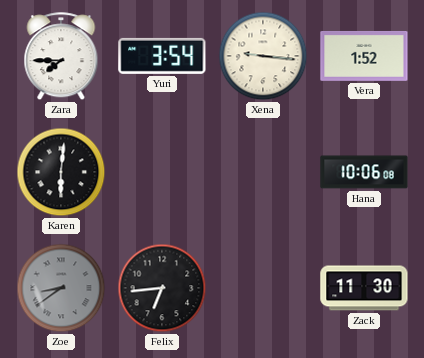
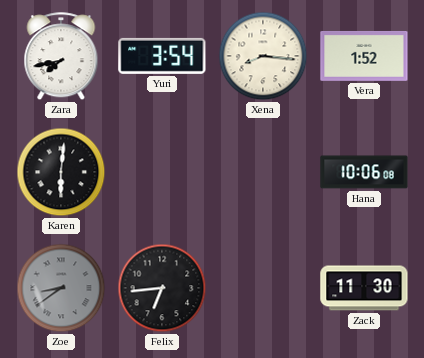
Zara: 7:45 -> 7:43
Xena: 9:16 -> 8:16
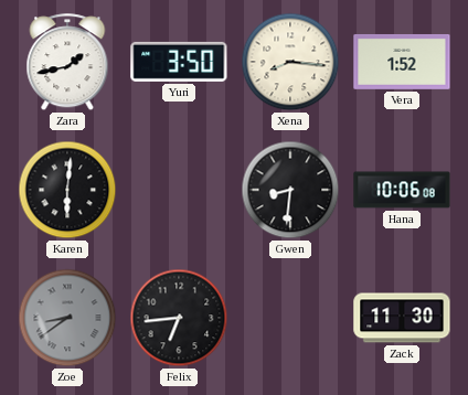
Zara: 7:43 -> 1:43
Yuri: 3:54 -> 3:50
Gwen: none -> 8:31
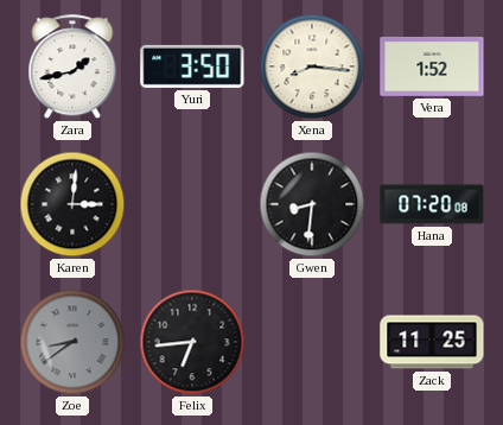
Karen: 6:01 -> 3:01
Hana: 10:06 -> 07:20
Zack: 11:30 -> 11:25
